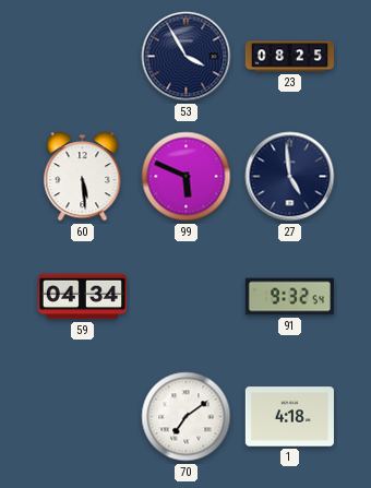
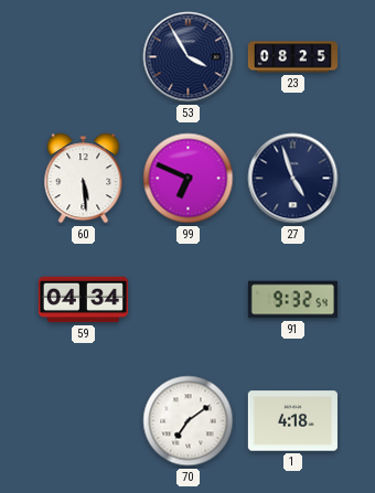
99: 5:49 -> 6:49
27: 4:59 -> 4:57
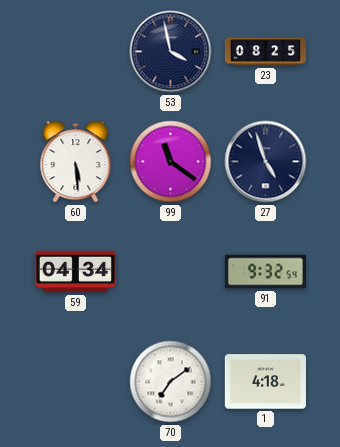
53: 3:55 -> 3:58
99: 6:49 -> 11:21
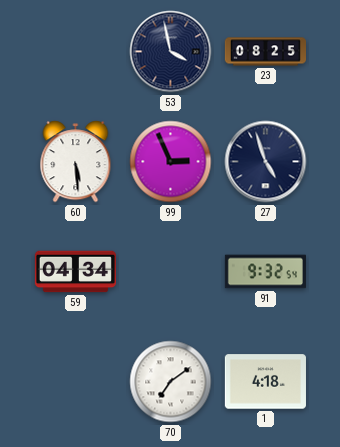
99: 11:21 -> 2:56
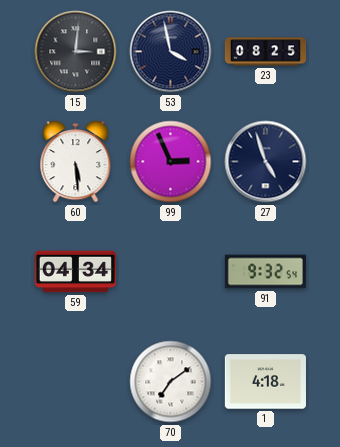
15: none -> 3:01
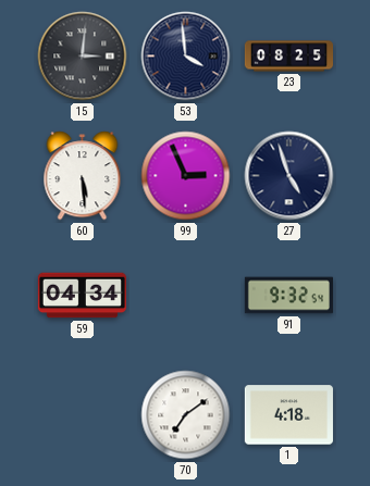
53: 3:58 -> 3:59
